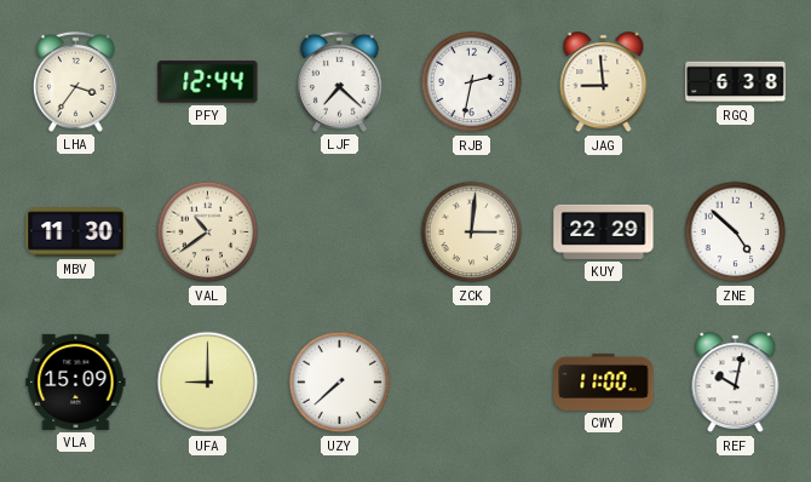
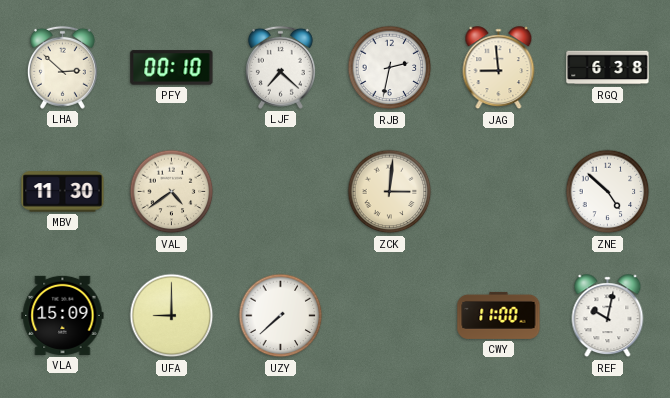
LHA: 3:36 -> 2:52
PFY: 12:44 -> 00:10
VAL: 10:39 -> 4:39
KUY: 22:29 -> none
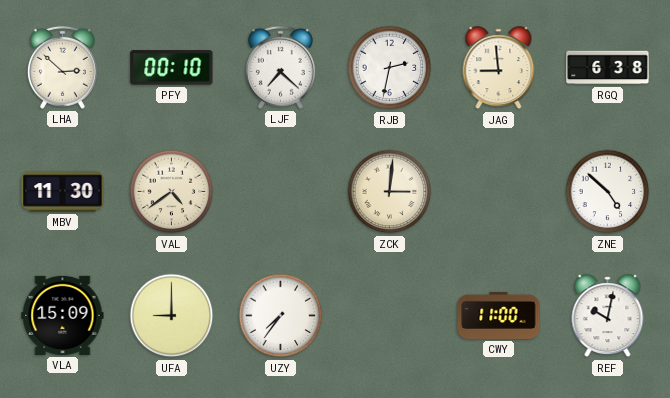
UZY: 7:38 -> 7:36
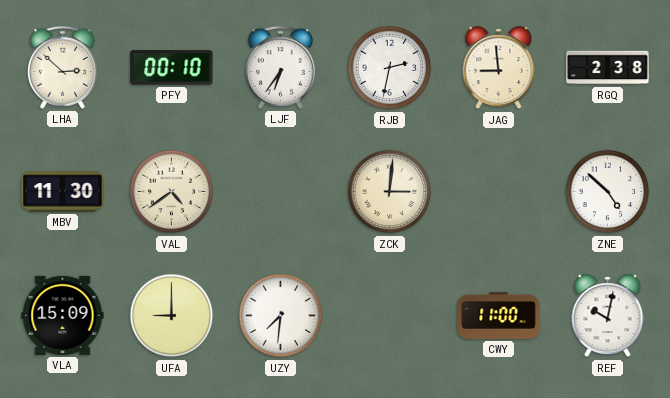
LJF: 7:22 -> 6:36
RGQ: 6:38 -> 2:38
UZY: 7:36 -> 7:31
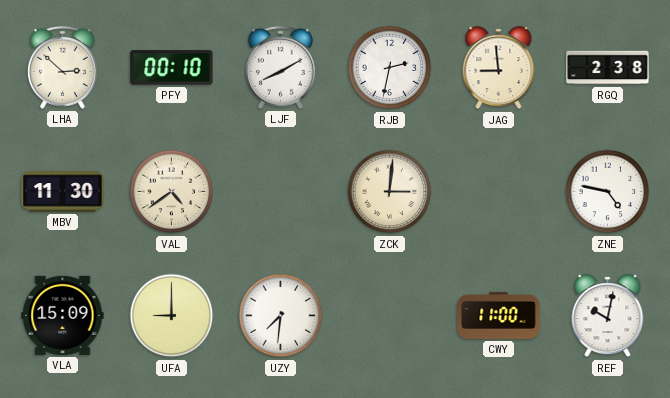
LJF: 6:36 -> 8:10
ZNE: 4:52 -> 4:47
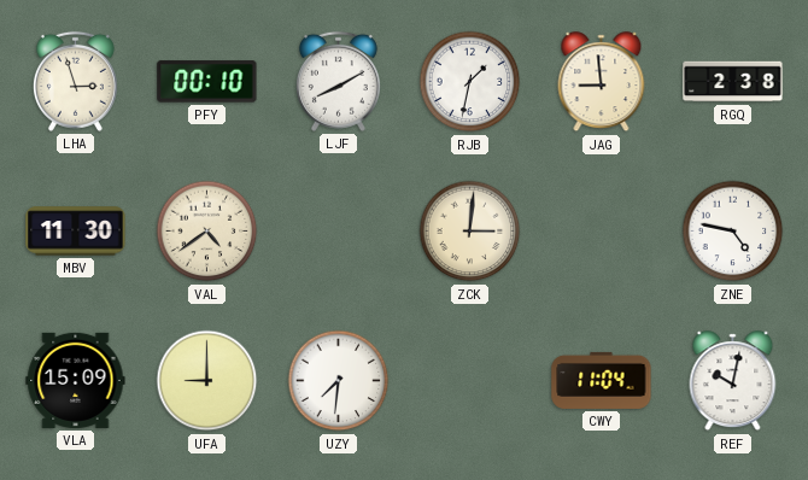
LHA: 2:52 -> 2:57
RJB: 2:32 -> 1:32
CWY: 11:00 -> 11:04
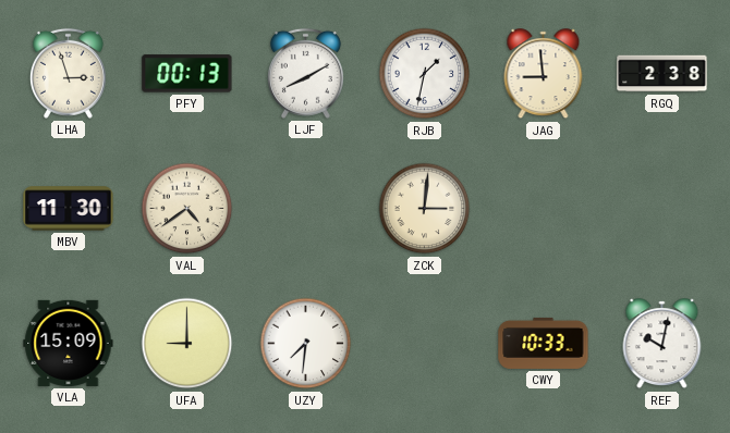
PFY: 00:10 -> 00:13
ZNE: 4:47 -> none
CWY: 11:04 -> 10:33
